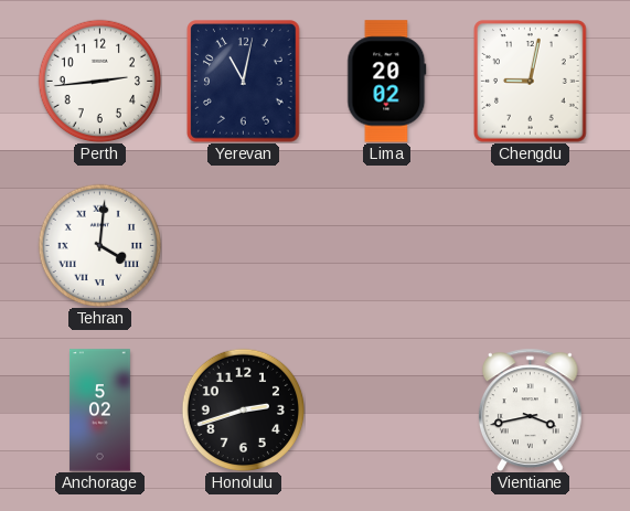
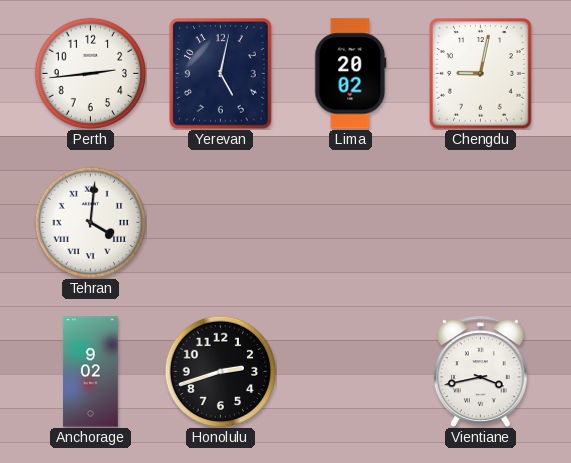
Yerevan: 11:02 -> 5:02
Anchorage: 5:02 -> 9:02
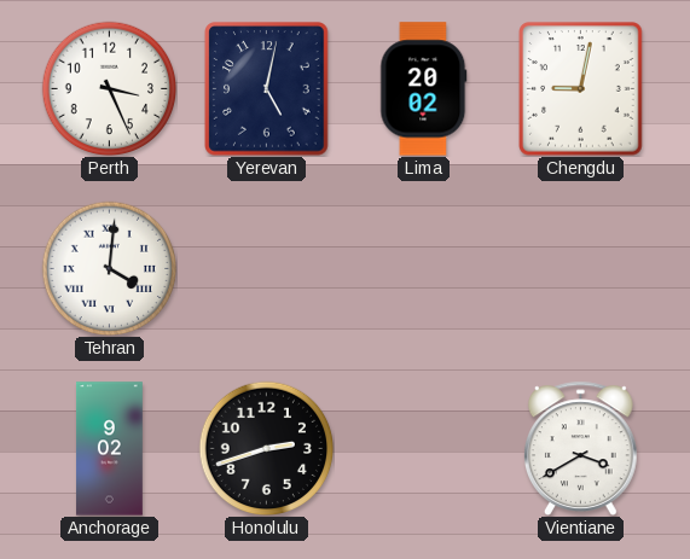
Perth: 2:44 -> 3:26
Vientiane: 3:43 -> 3:40
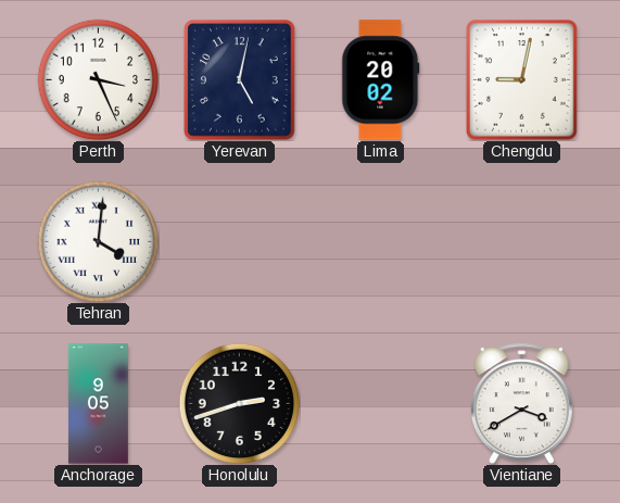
Anchorage: 9:02 -> 9:05
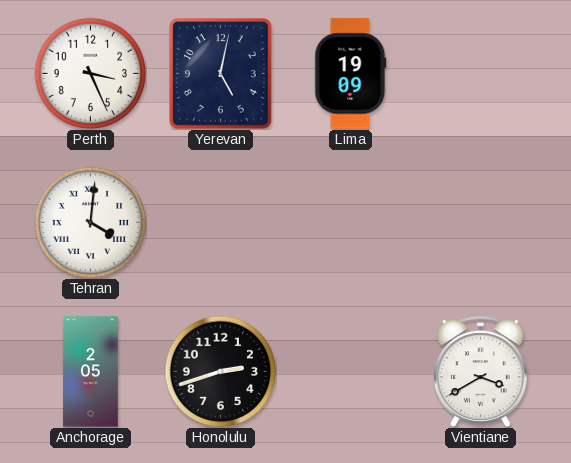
Lima: 20:02 -> 19:09
Chengdu: 9:02 -> none
Anchorage: 9:05 -> 2:05
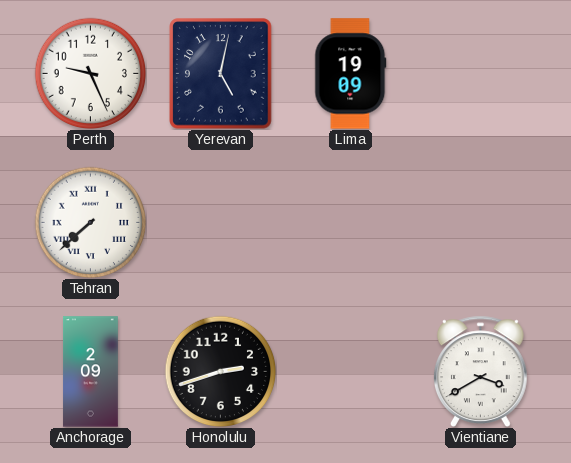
Perth: 3:26 -> 9:26
Tehran: 4:01 -> 7:38
Anchorage: 2:05 -> 2:09
